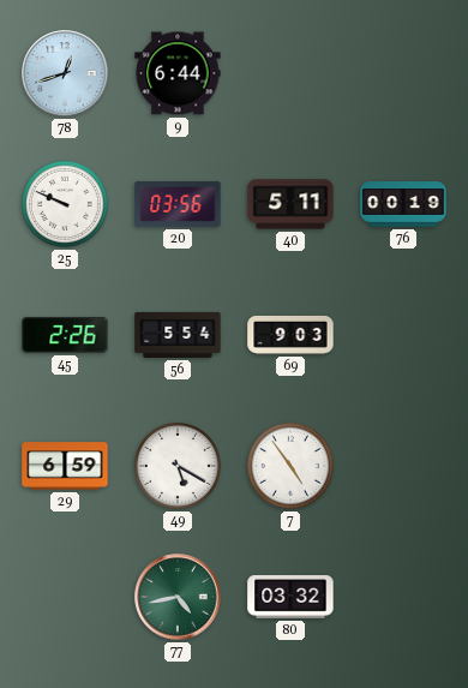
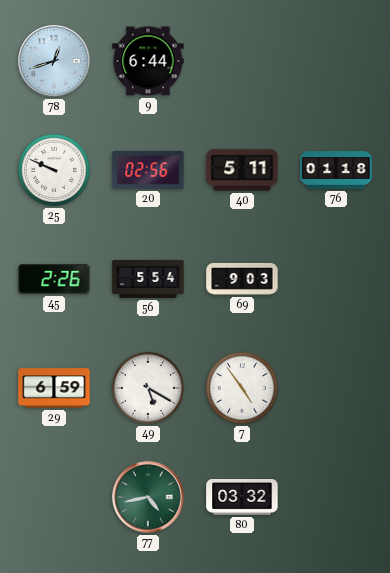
20: 03:56 -> 02:56
76: 00:19 -> 01:18
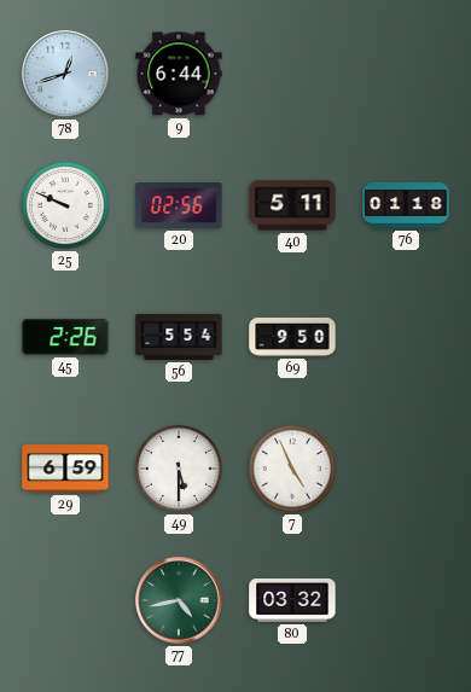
69: 9:03 -> 9:50
49: 5:20 -> 5:30
7: 4:54 -> 4:56
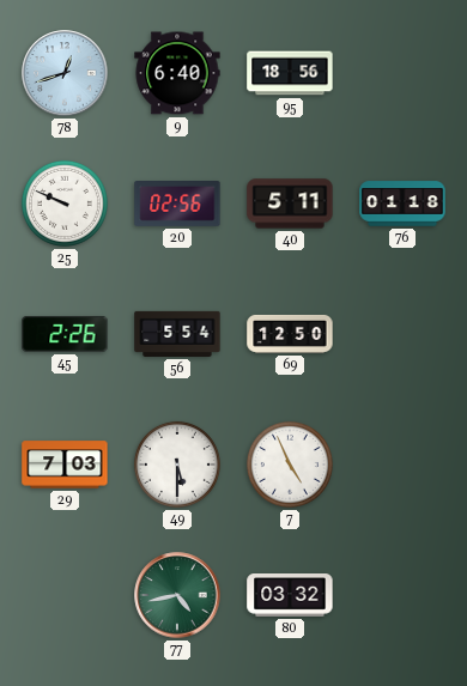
9: 6:44 -> 6:40
95: none -> 18:56
69: 9:50 -> 12:50
29: 6:59 -> 7:03
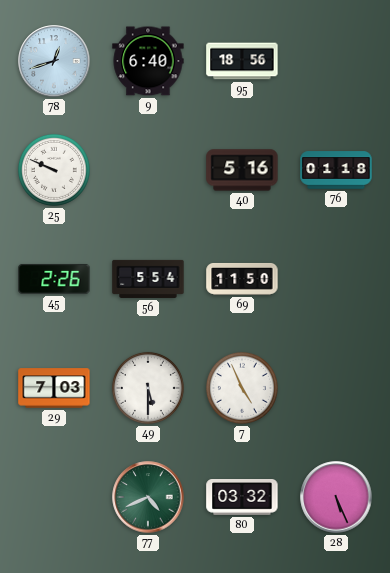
20: 02:56 -> none
40: 5:11 -> 5:16
69: 12:50 -> 11:50
77: 4:43 -> 4:41
28: none -> 5:26
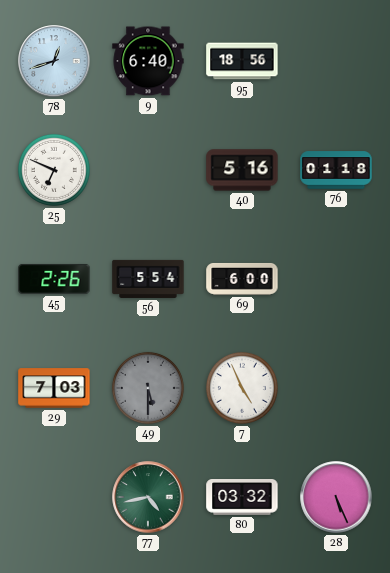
25: 9:49 -> 6:49
69: 11:50 -> 6:00
49 dial: white -> grey
77: 4:41 -> 4:43
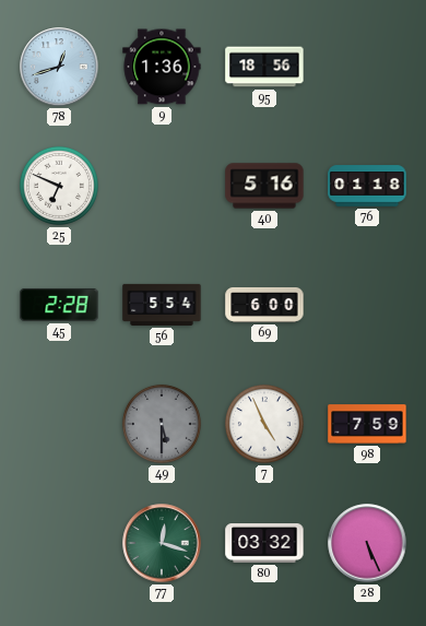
9: 6:40 -> 1:36
45: 2:26 -> 2:28
29: 7:03 -> none
98: none -> 7:59
77: 4:43 -> 12:18
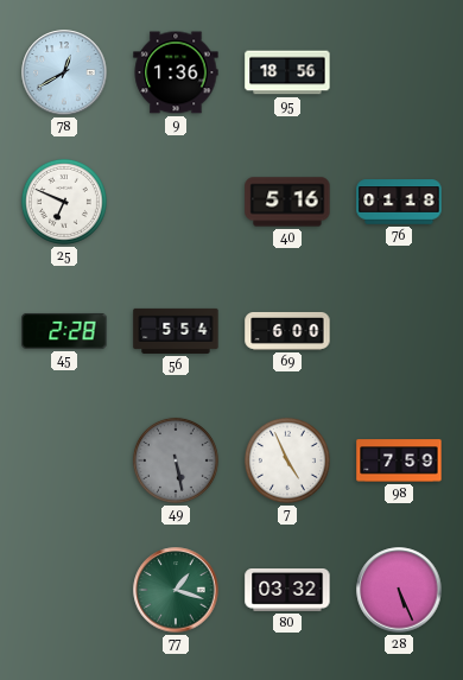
78: 12:42 -> 12:40
49: 5:30 -> 5:28
77: 12:18 -> 1:18
